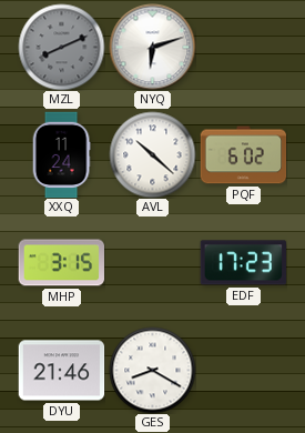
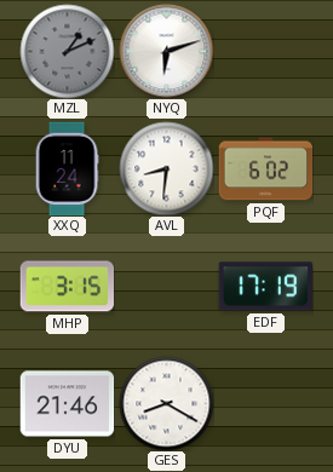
MZL: 8:11 -> 1:11
AVL: 10:22 -> 8:31
EDF: 17:23 -> 17:19
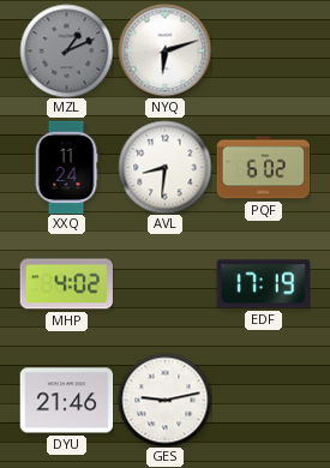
MHP: 3:15 -> 4:02
GES: 8:20 -> 9:13
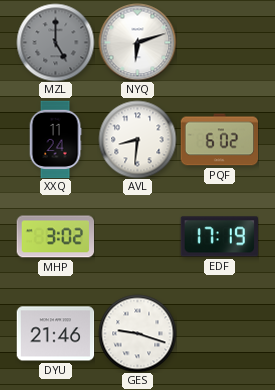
MZL: 1:11 -> 5:00
MHP: 4:02 -> 3:02
GES: 9:13 -> 9:18
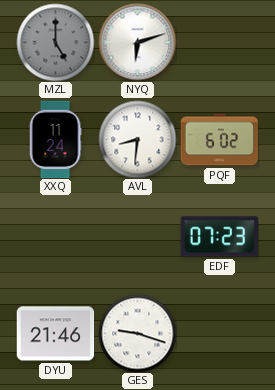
MHP: 3:02 -> none
EDF: 17:19 -> 07:23
